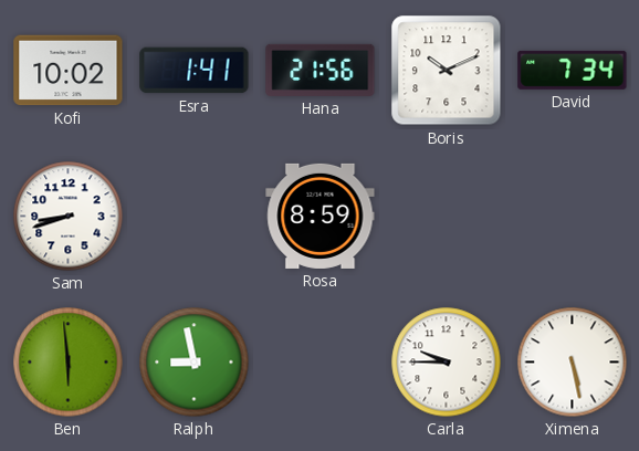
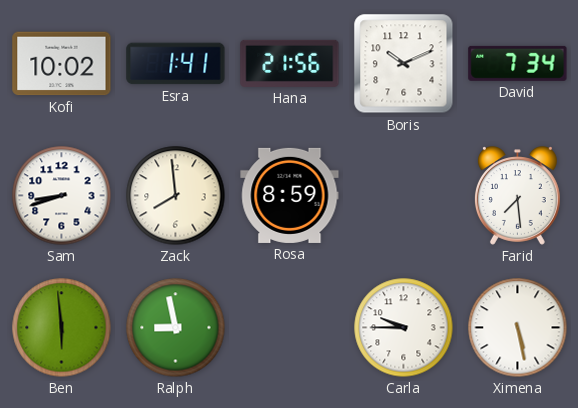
Zack: none -> 7:59
Farid: none -> 7:29
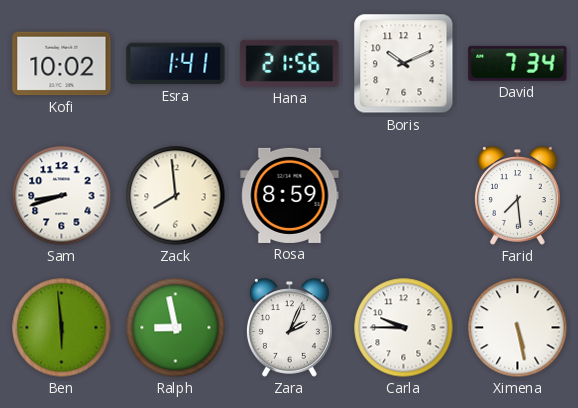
Zara: none -> 2:04
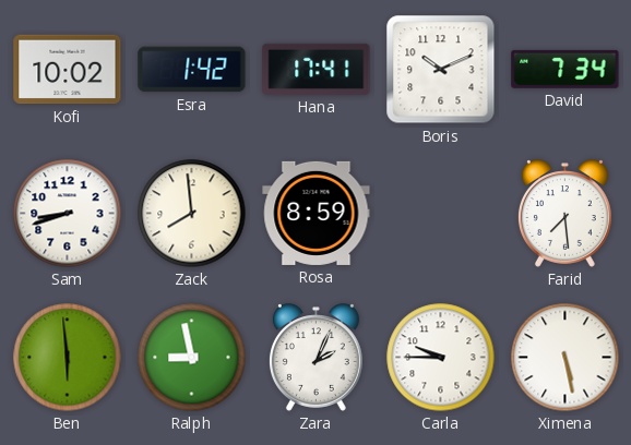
Esra: 1:41 -> 1:42
Hana: 21:56 -> 17:41
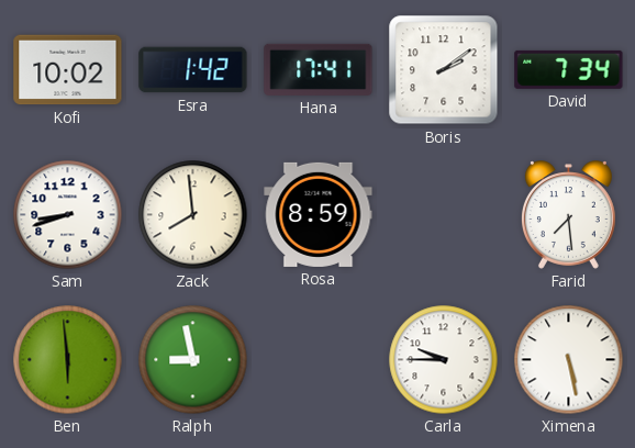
Boris: 10:11 -> 2:09
Zara: 2:04 -> none
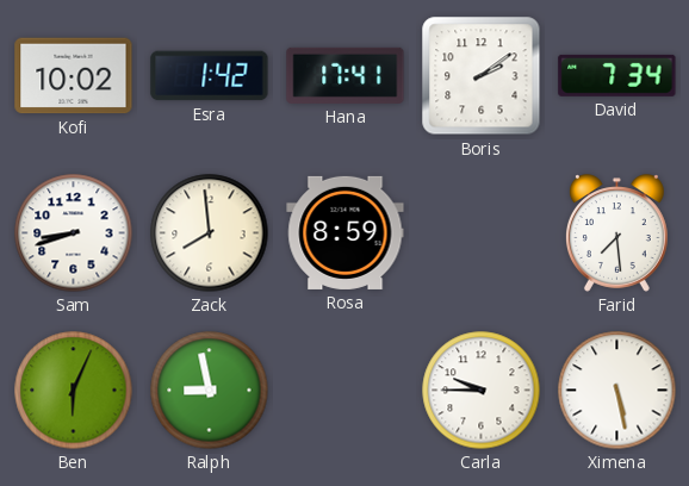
Ben: 5:59 -> 6:04
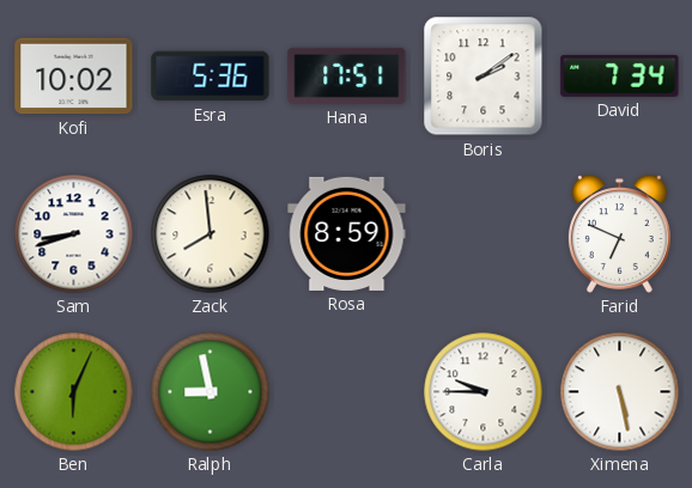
Esra: 1:42 -> 5:36
Hana: 17:41 -> 17:51
Farid: 7:29 -> 6:49
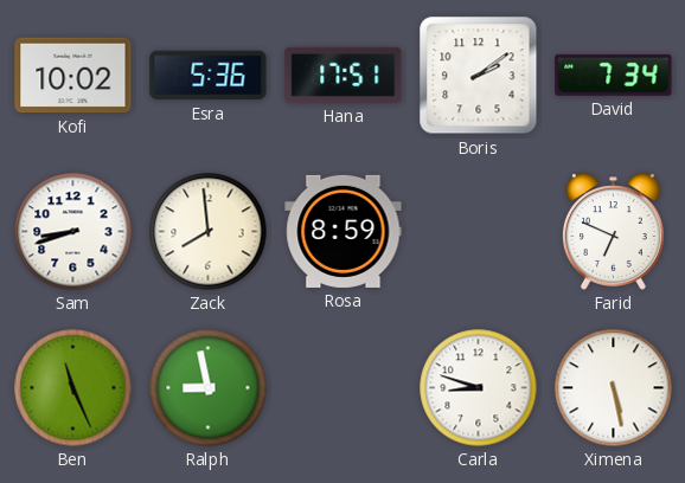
Ben: 6:04 -> 11:26
Carla: 9:45 -> 8:48
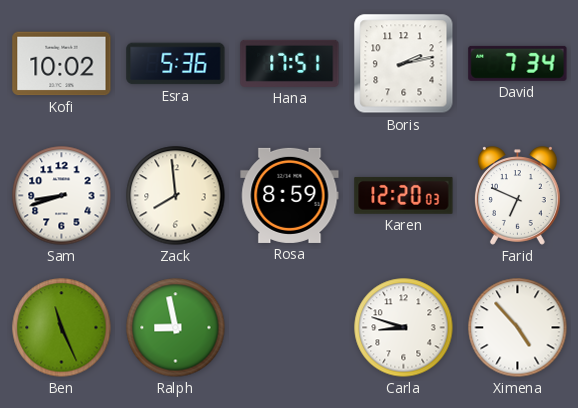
Boris: 2:09 -> 2:13
Karen: none -> 12:20
Ximena: 5:28 -> 4:53
